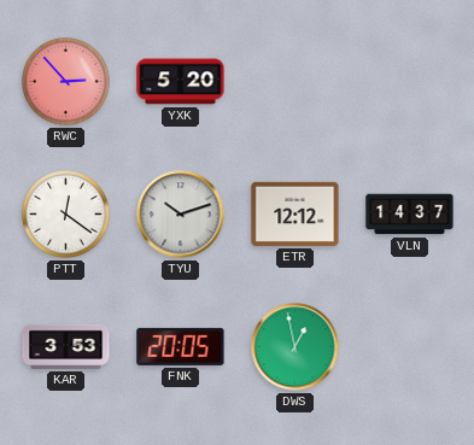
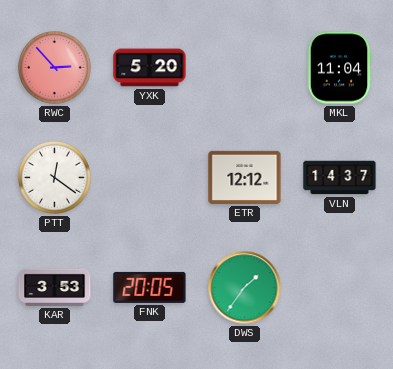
MKL: none -> 11:04
TYU: 10:12 -> none
DWS: 12:58 -> 1:36
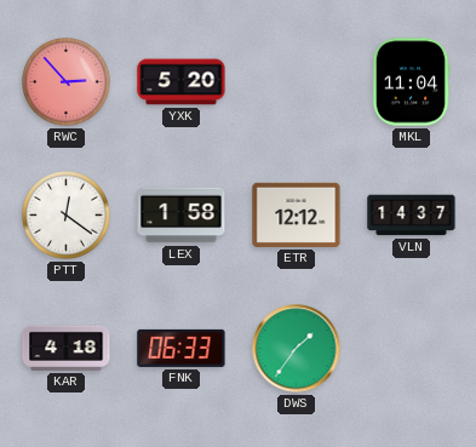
LEX: none -> 1:58
KAR: 3:53 -> 4:18
FNK: 20:05 -> 06:33
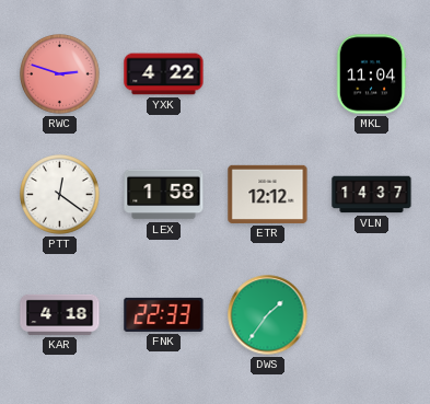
RWC: 2:53 -> 2:48
YXK: 5:20 -> 4:22
FNK: 06:33 -> 22:33
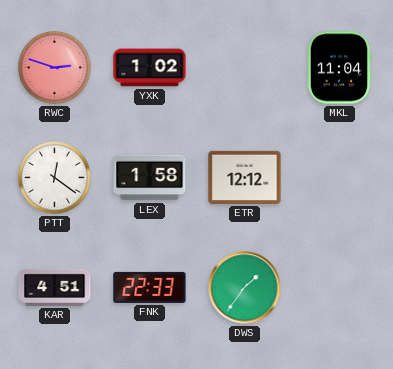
YXK: 4:22 -> 1:02
VLN: 14:37 -> none
KAR: 4:18 -> 4:51
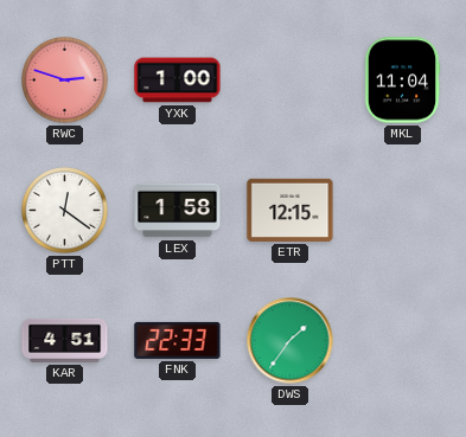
YXK: 1:02 -> 1:00
ETR: 12:12 -> 12:15
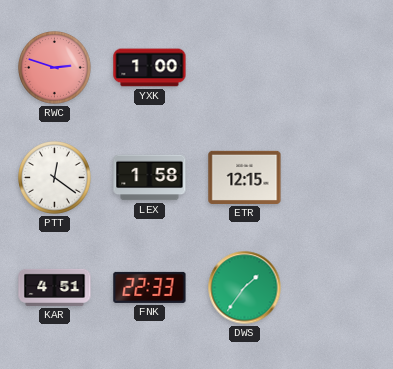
MKL: 11:04 -> none
